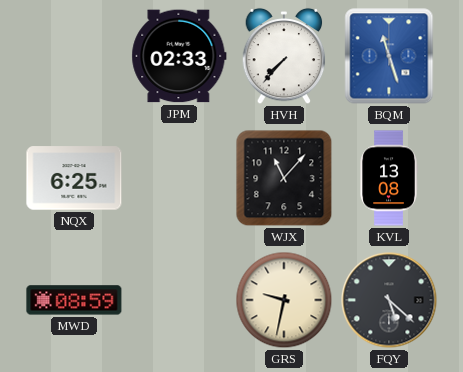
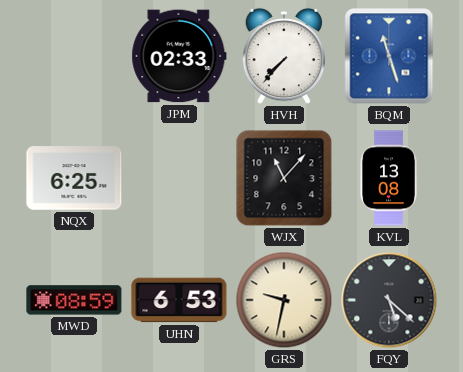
UHN: none -> 6:53
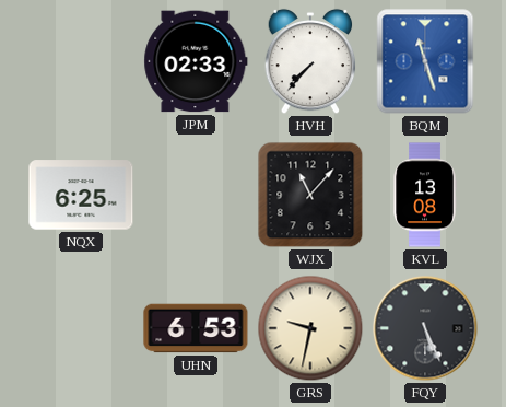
MWD: 08:59 -> none
FQY: 5:22 -> 5:26
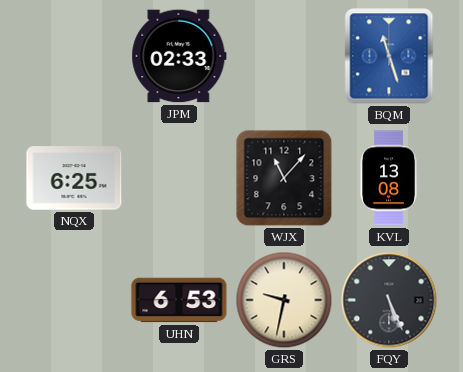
HVH: 7:37 -> none
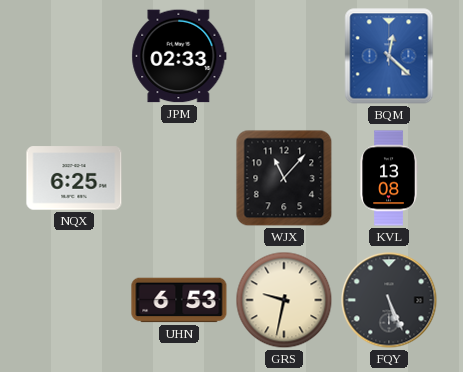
BQM: 11:27 -> 12:22
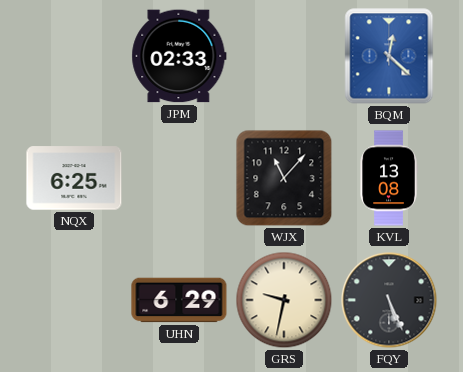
UHN: 6:53 -> 6:29
